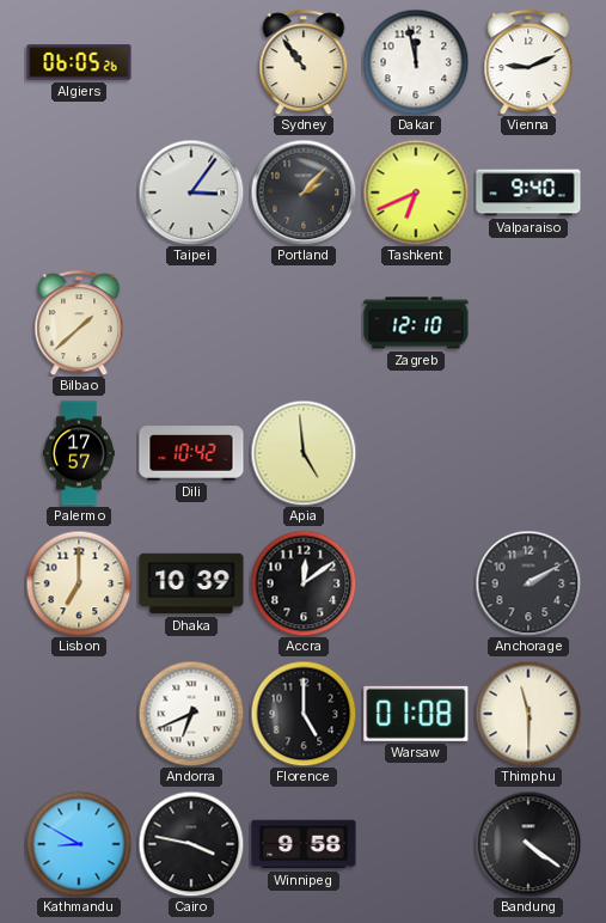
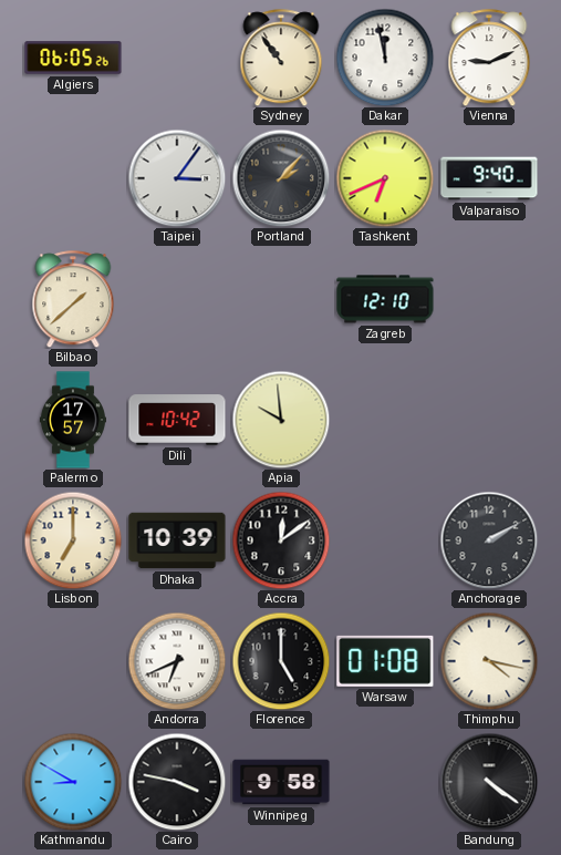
Apia: 4:59 -> 9:59
Thimphu: 11:30 -> 4:17
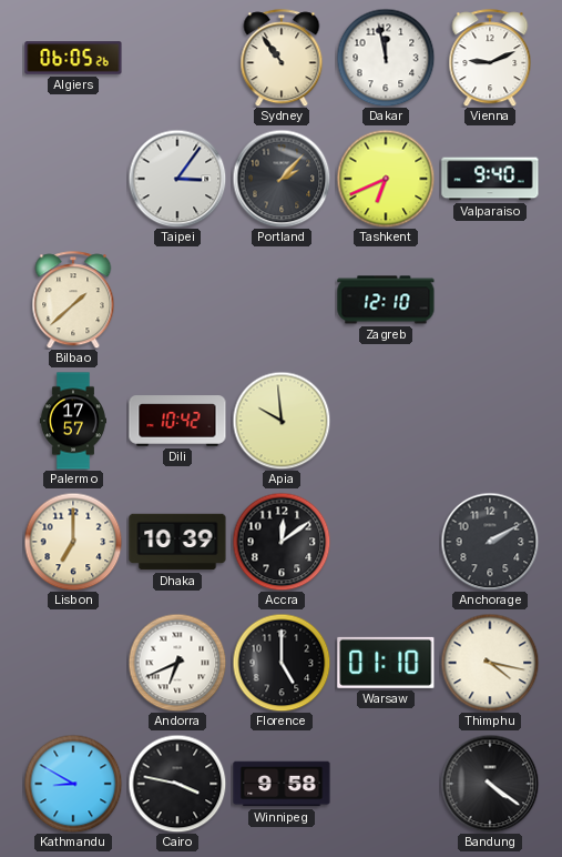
Warsaw: 01:08 -> 01:10
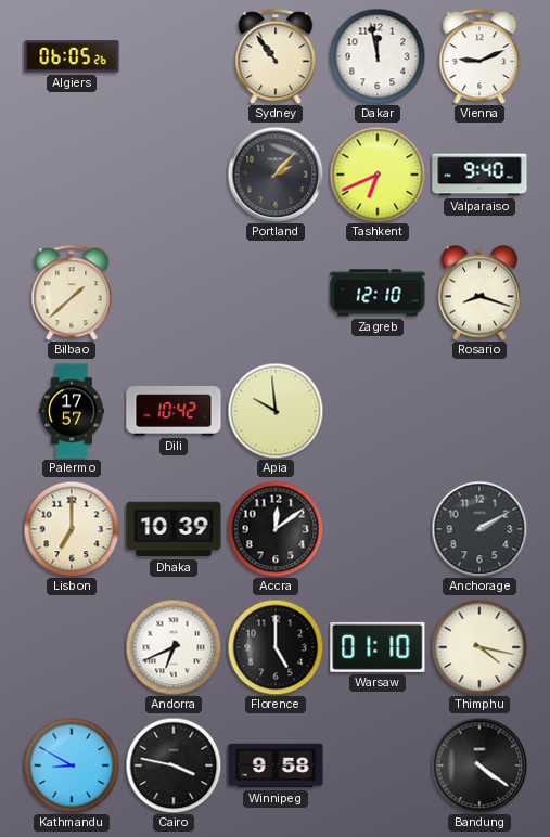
Taipei: 3:06 -> none
Rosario: none -> 8:18
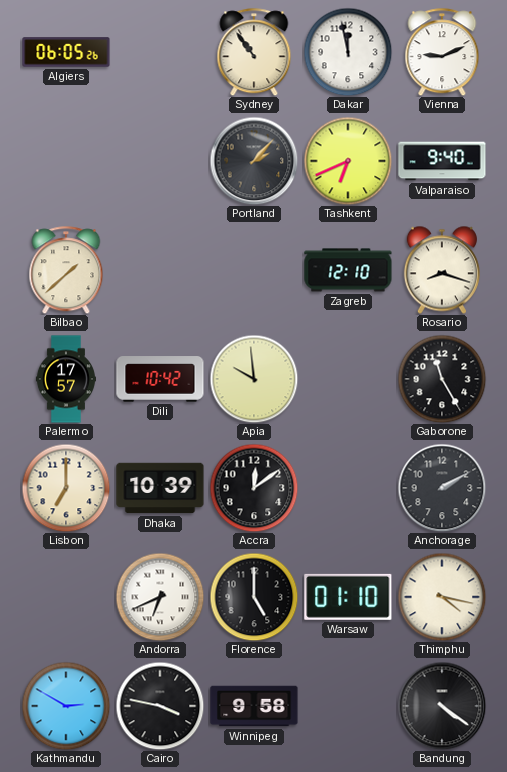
Gaborone: none -> 11:25
Kathmandu: 8:50 -> 2:50
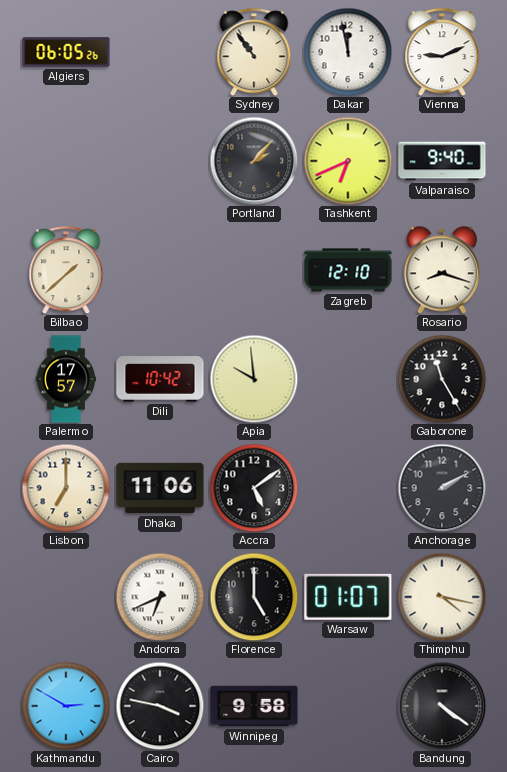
Dhaka: 10:39 -> 11:06
Accra: 12:09 -> 5:09
Warsaw: 01:10 -> 01:07
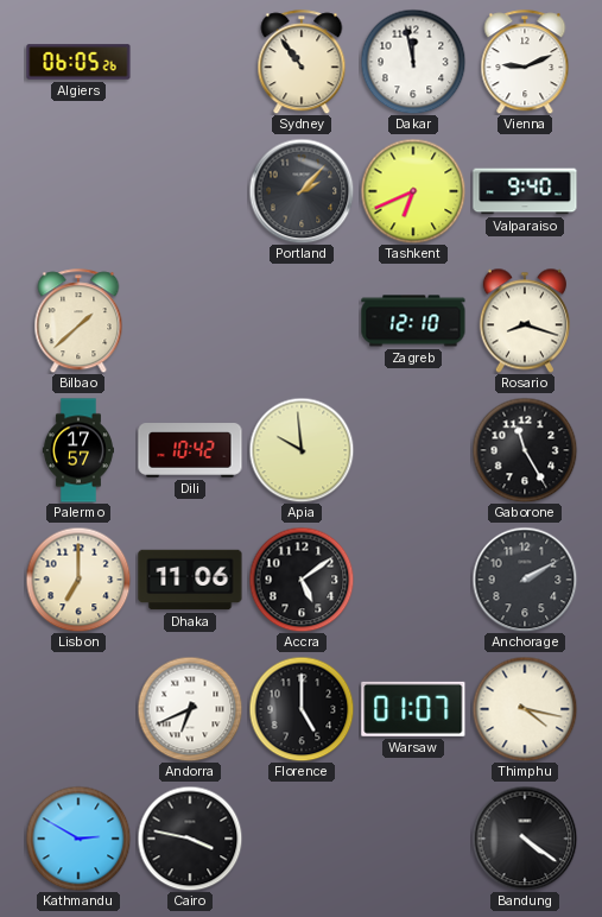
Winnipeg: 9:58 -> none
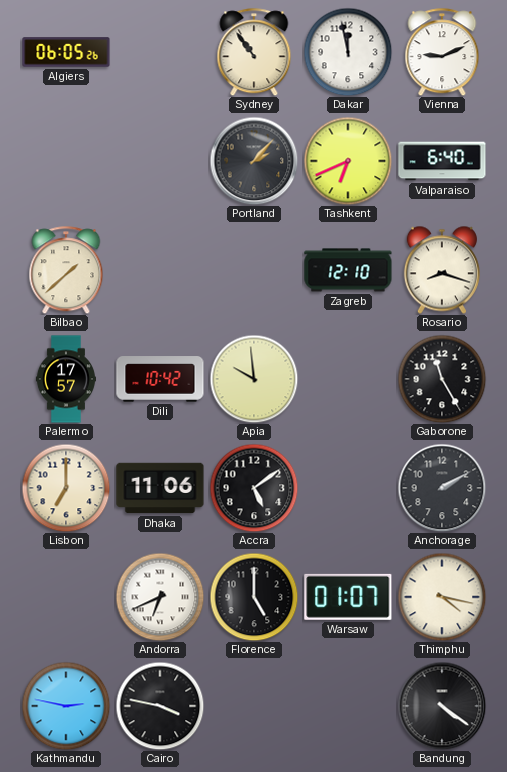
Valparaiso: 9:40 -> 6:40
Kathmandu: 2:50 -> 2:47
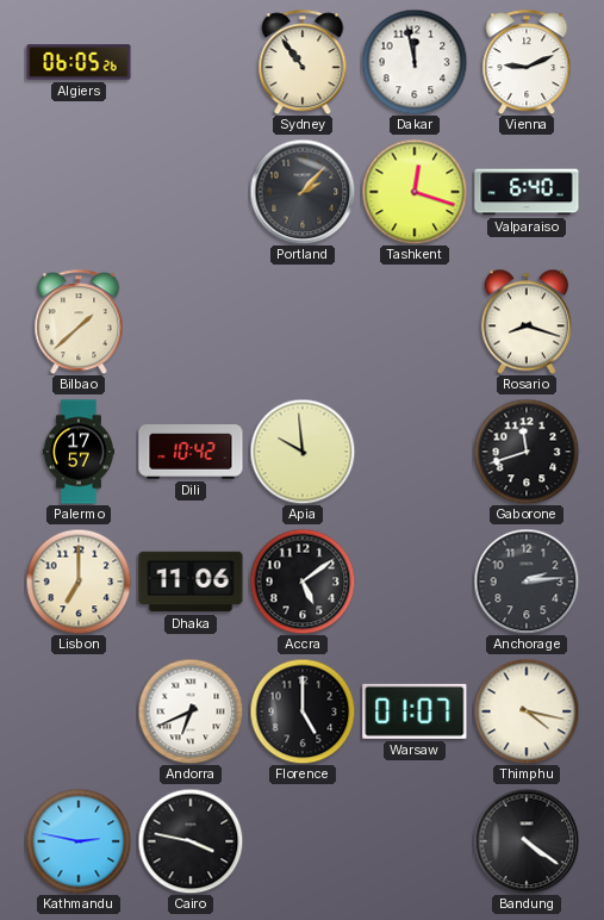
Tashkent: 6:41 -> 12:18
Zagreb: 12:10 -> none
Gaborone: 11:25 -> 11:42
Anchorage: 2:10 -> 2:14
